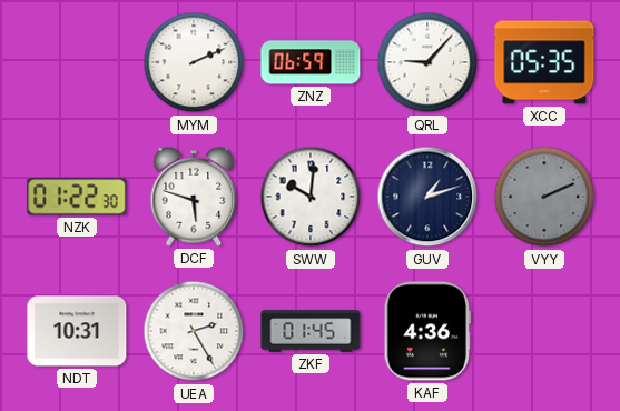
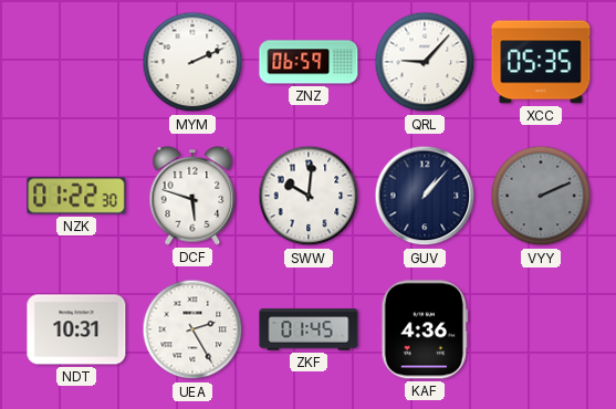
GUV: 1:12 -> 1:07
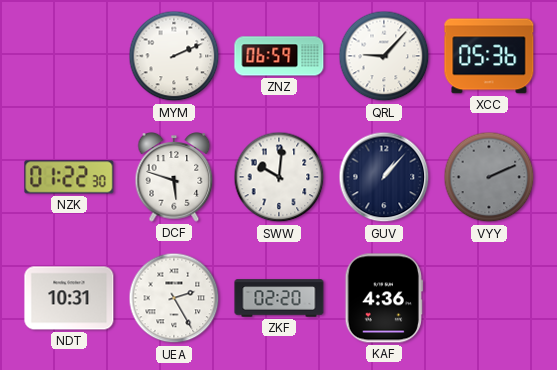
XCC: 05:35 -> 05:36
ZKF: 01:45 -> 02:20
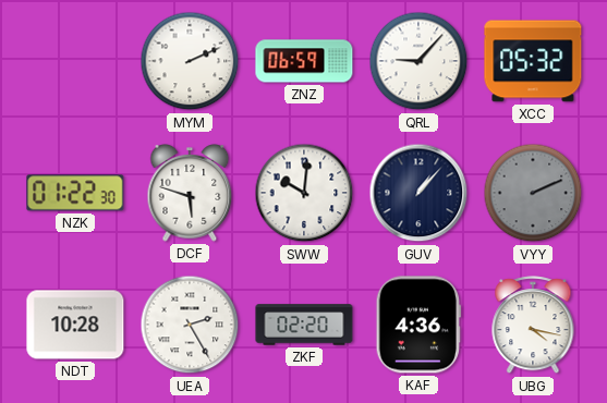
XCC: 05:36 -> 05:32
NDT: 10:31 -> 10:28
UBG: none -> 4:17
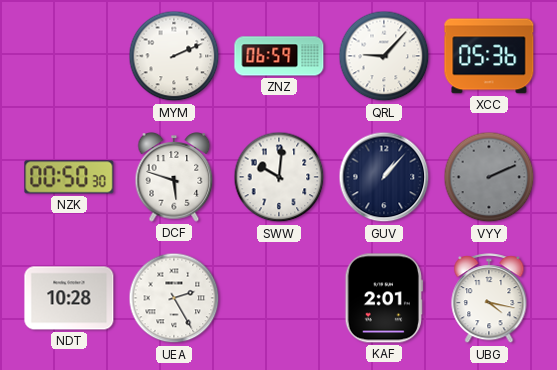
XCC: 05:32 -> 05:36
NZK: 01:22 -> 00:50
ZKF: 02:20 -> none
KAF: 4:36 -> 2:01
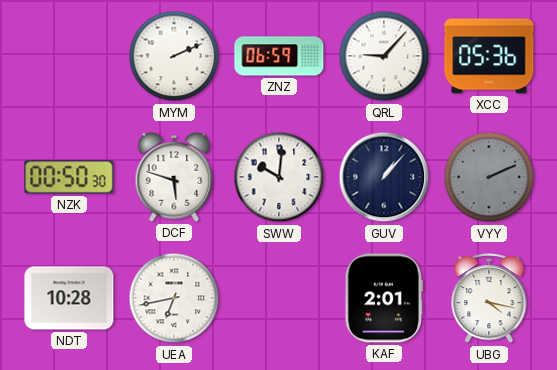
UEA: 2:25 -> 6:43
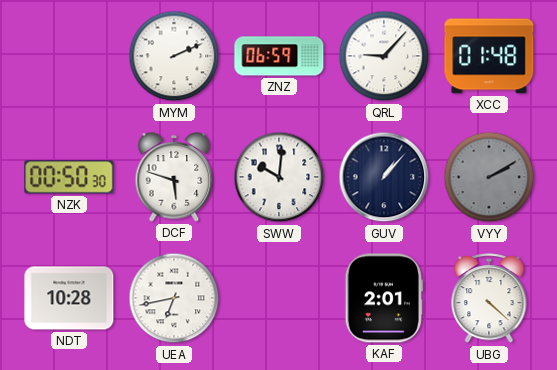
XCC: 05:36 -> 01:48
VYY: 2:11 -> 2:10
UBG: 4:17 -> 4:22
